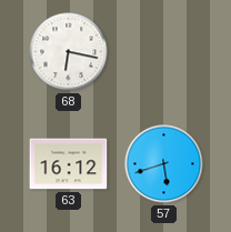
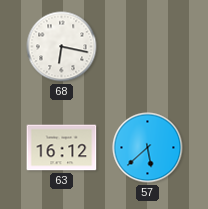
57: 5:42 -> 5:38
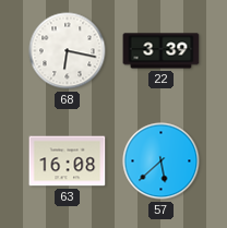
22: none -> 3:39
63: 16:12 -> 16:08
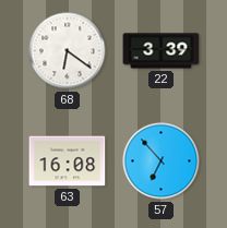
68: 6:17 -> 6:21
57: 5:38 -> 6:53
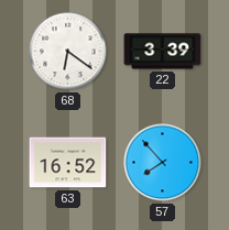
63: 16:08 -> 16:52
57: 6:53 -> 7:53
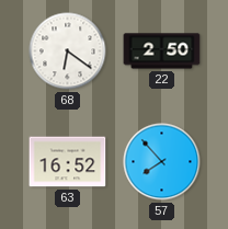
22: 3:39 -> 2:50
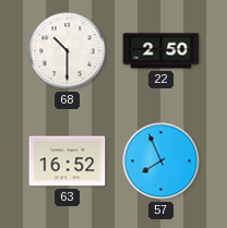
68: 6:21 -> 10:30
57: 7:53 -> 7:56
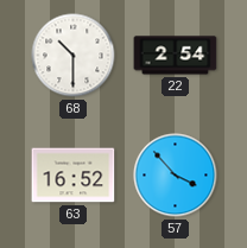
22: 2:50 -> 2:54
57: 7:56 -> 3:53
